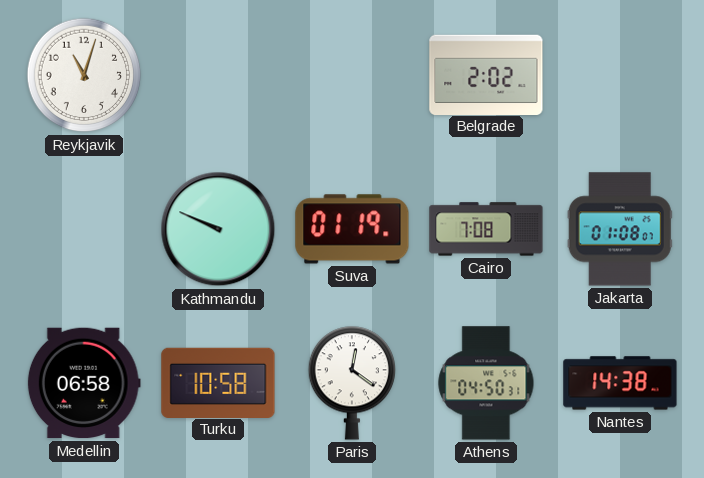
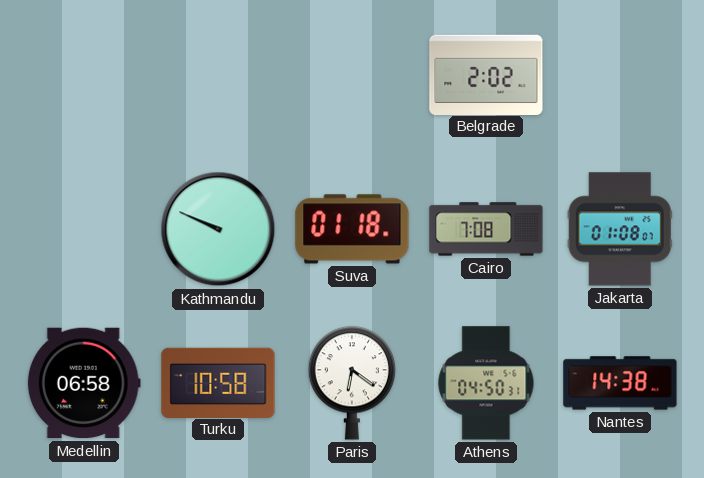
Reykjavik: 11:03 -> none
Suva: 01:19 -> 01:18
Paris: 12:21 -> 6:21
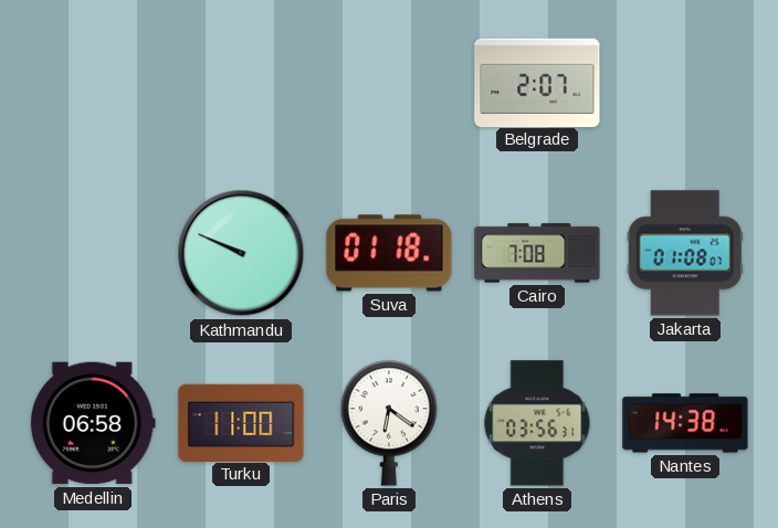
Belgrade: 2:02 -> 2:07
Turku: 10:58 -> 11:00
Athens: 04:50 -> 03:56
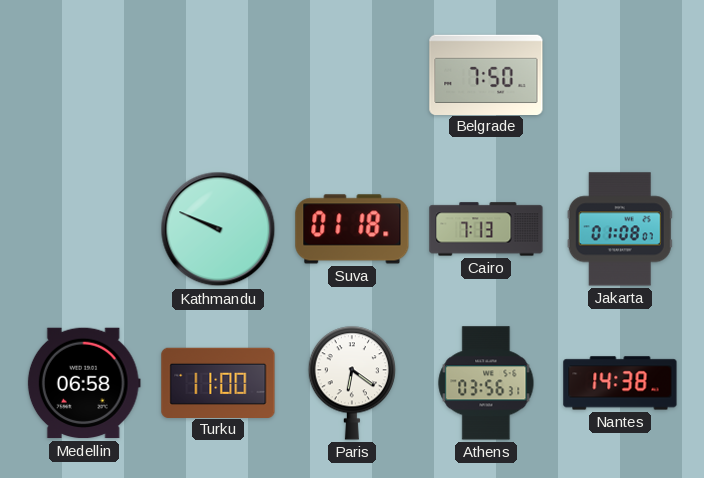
Belgrade: 2:07 -> 7:50
Cairo: 7:08 -> 7:13
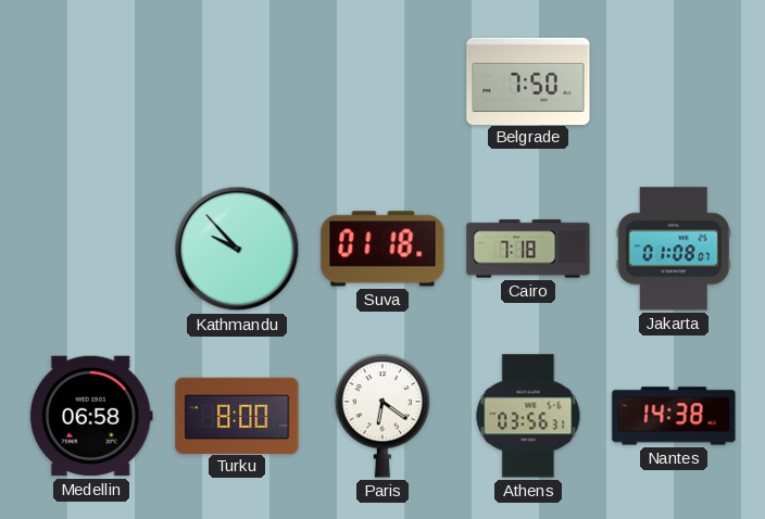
Kathmandu: 9:49 -> 9:53
Cairo: 7:13 -> 7:18
Turku: 11:00 -> 8:00
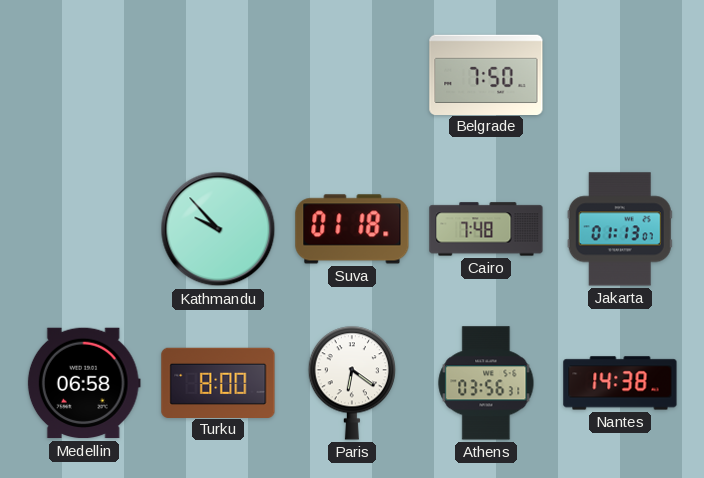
Cairo: 7:18 -> 7:48
Jakarta: 01:08 -> 01:13
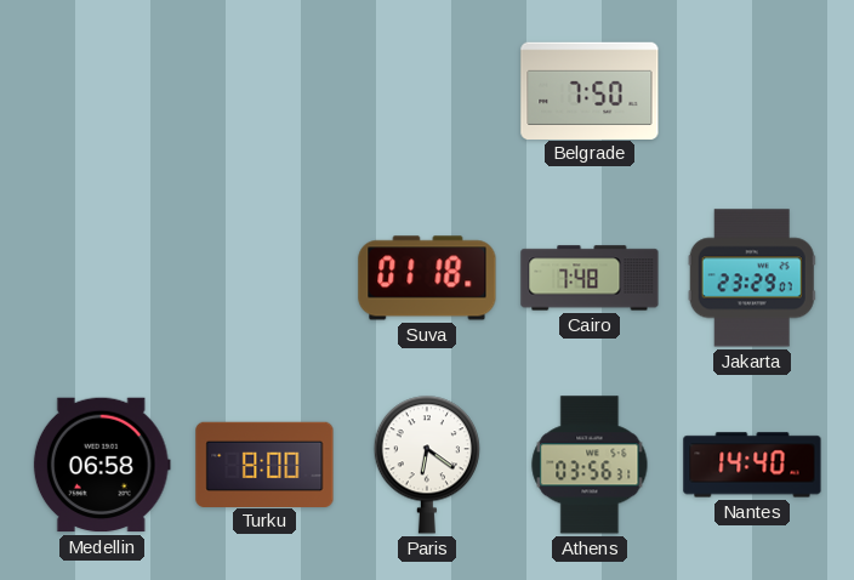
Kathmandu: 9:53 -> none
Jakarta: 01:13 -> 23:29
Nantes: 14:38 -> 14:40
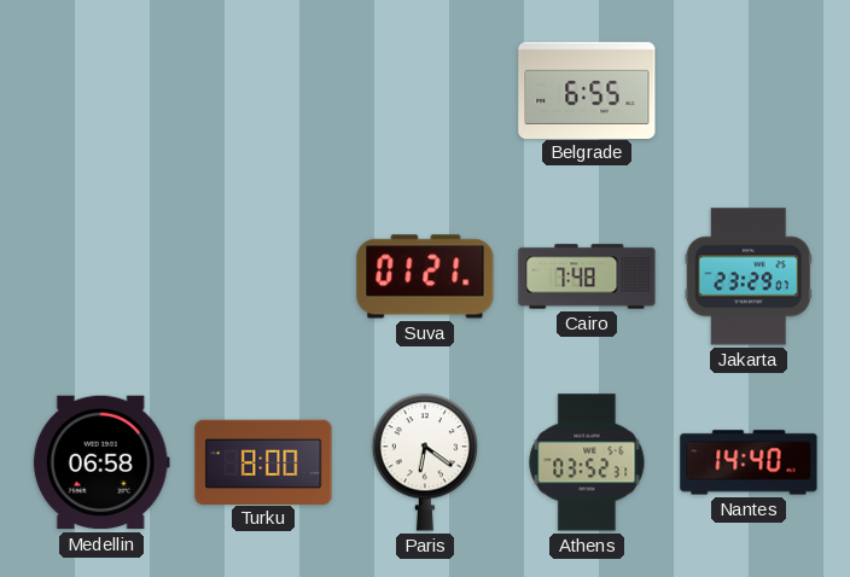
Belgrade: 7:50 -> 6:55
Suva: 01:18 -> 01:21
Athens: 03:56 -> 03:52
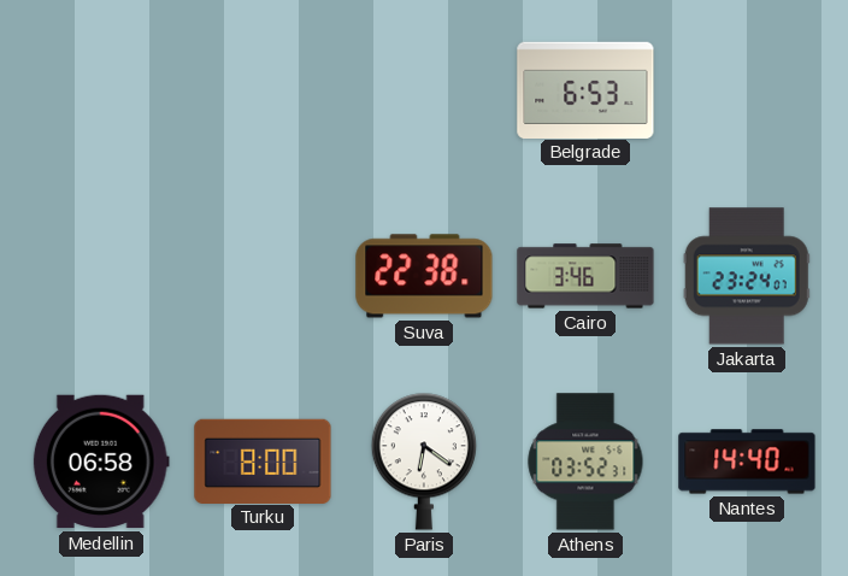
Belgrade: 6:55 -> 6:53
Suva: 01:21 -> 22:38
Cairo: 7:48 -> 3:46
Jakarta: 23:29 -> 23:24
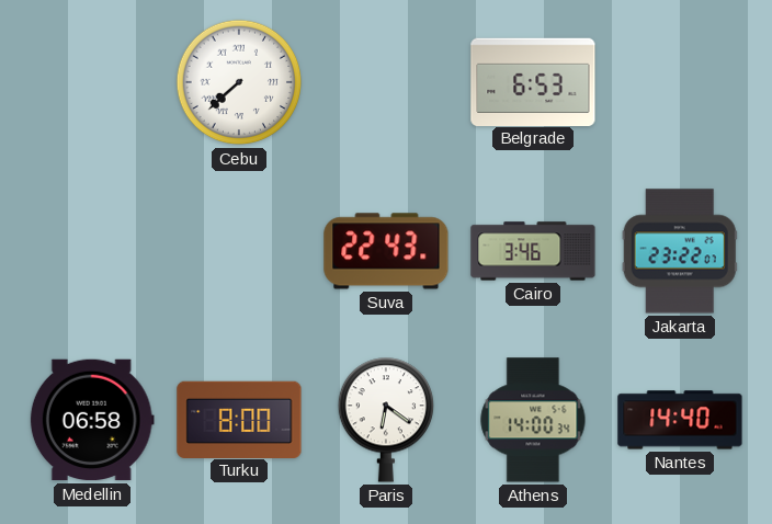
Cebu: none -> 7:38
Suva: 22:38 -> 22:43
Jakarta: 23:24 -> 23:22
Athens: 03:52 -> 14:00
